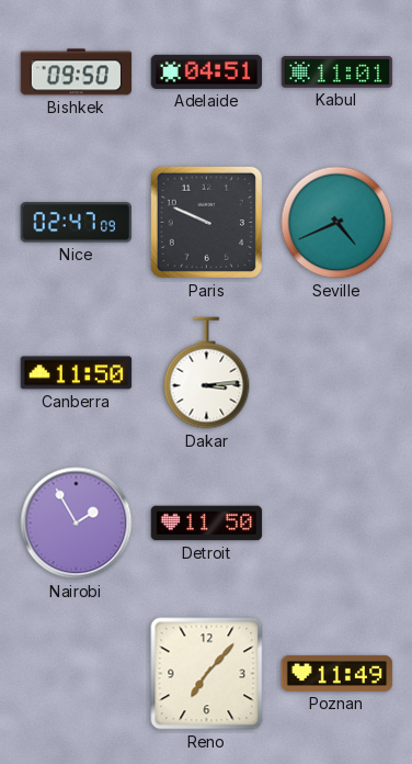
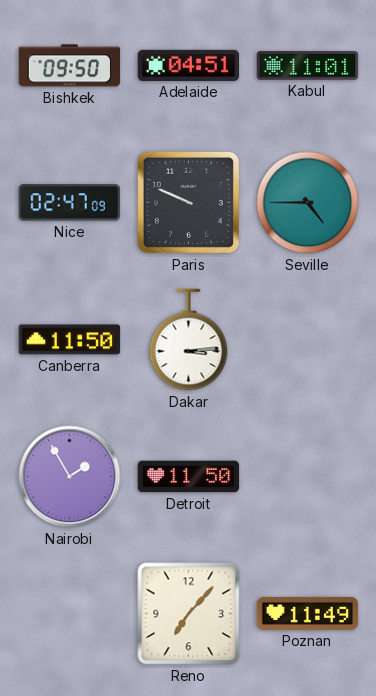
Seville: 4:41 -> 4:45
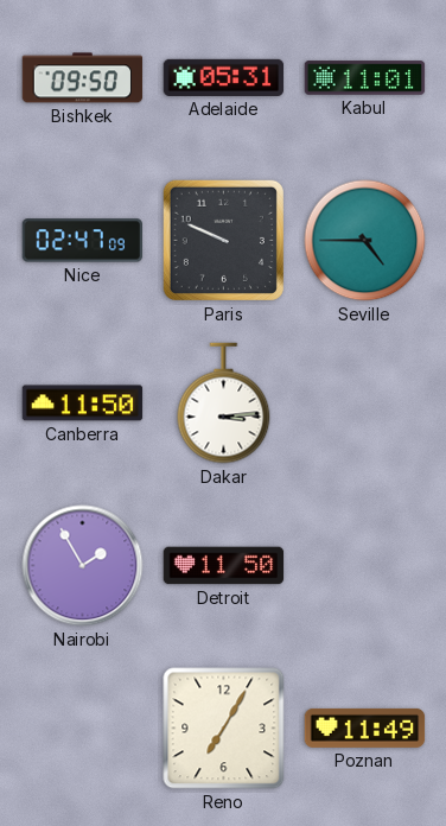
Adelaide: 04:51 -> 05:31
Reno: 7:07 -> 7:05
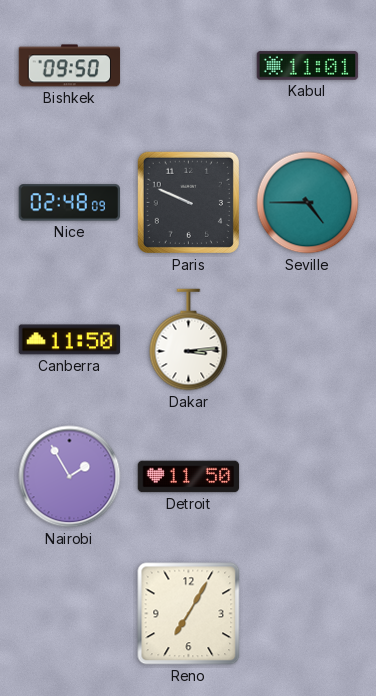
Adelaide: 05:31 -> none
Nice: 02:47 -> 02:48
Poznan: 11:49 -> none
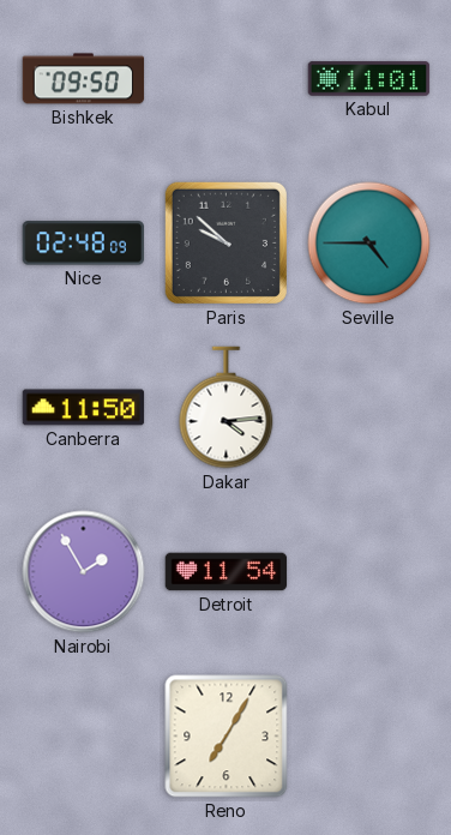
Paris: 9:49 -> 9:52
Dakar: 3:14 -> 4:14
Detroit: 11:50 -> 11:54
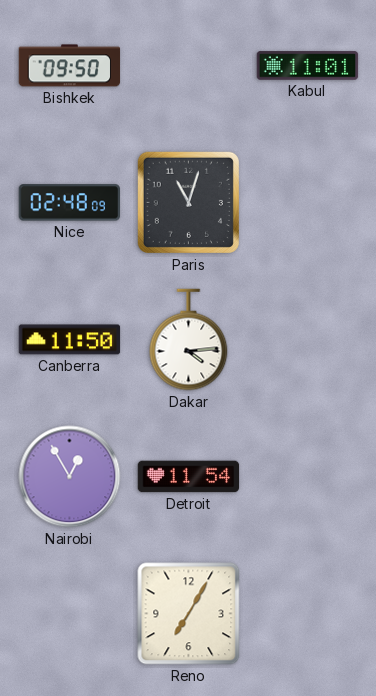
Paris: 9:52 -> 11:03
Seville: 4:45 -> none
Nairobi: 1:55 -> 12:55
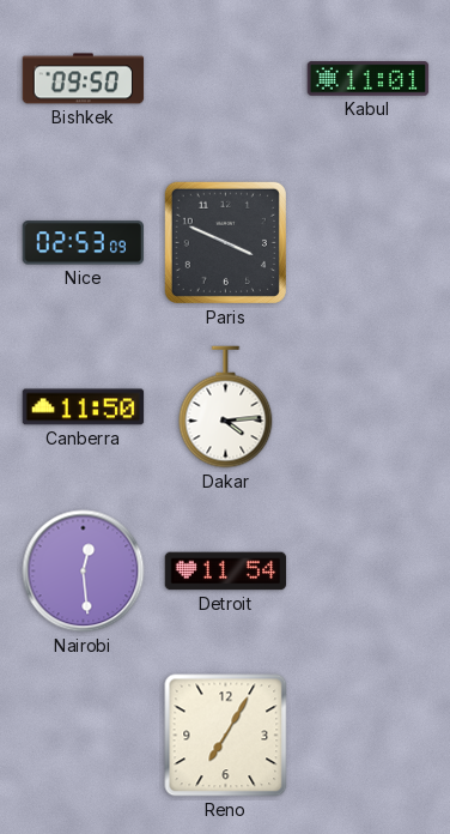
Nice: 02:48 -> 02:53
Paris: 11:03 -> 3:49
Nairobi: 12:55 -> 12:29
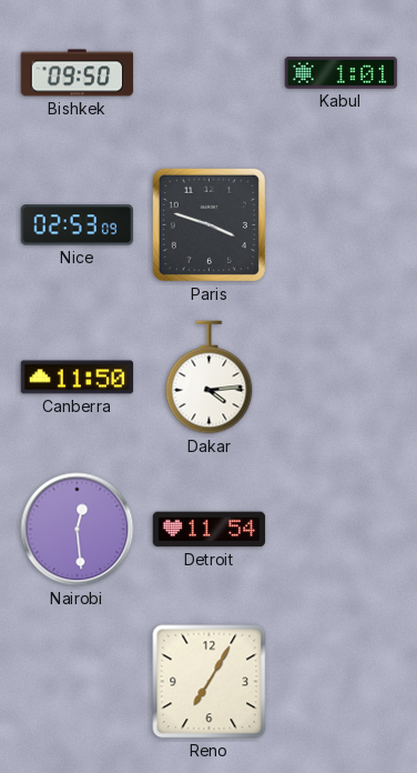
Kabul: 11:01 -> 1:01
Paris: 3:49 -> 3:48
